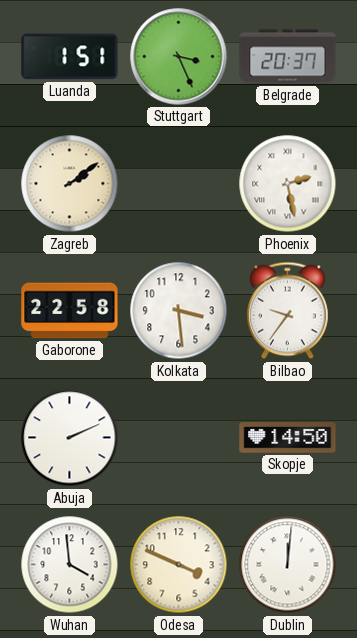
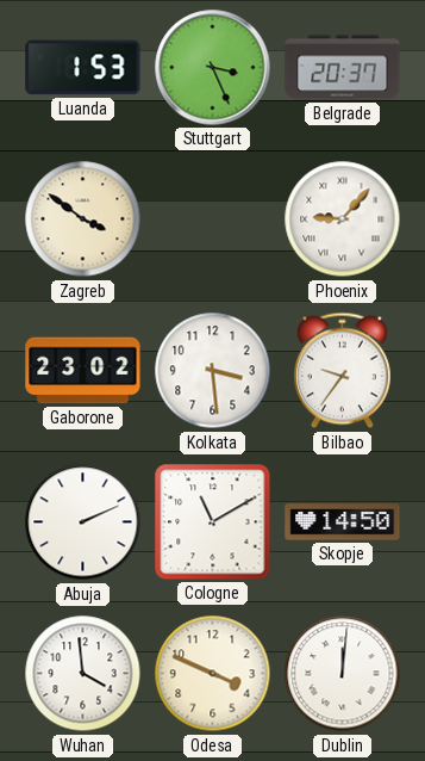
Luanda: 1:51 -> 1:53
Zagreb: 2:09 -> 3:51
Phoenix: 2:28 -> 9:07
Gaborone: 22:58 -> 23:02
Cologne: none -> 11:10
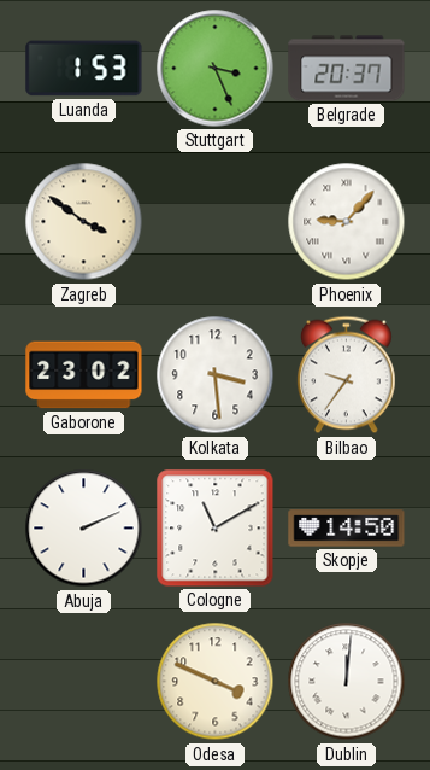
Wuhan: 3:59 -> none
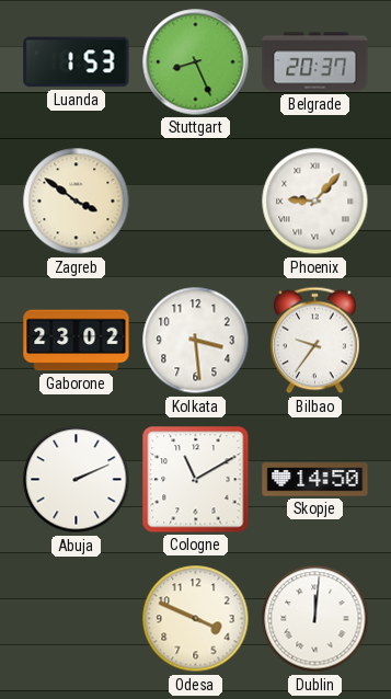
Stuttgart: 3:26 -> 8:26
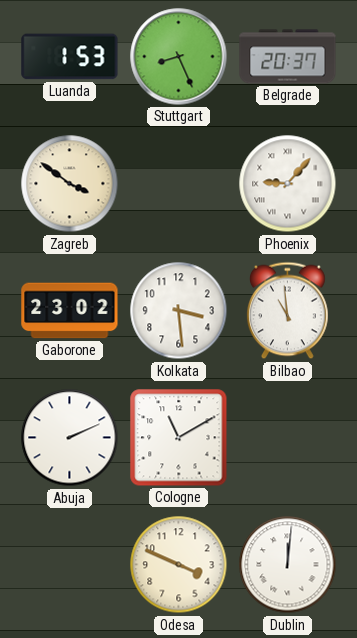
Bilbao: 9:36 -> 10:59
Skopje: 14:50 -> none
